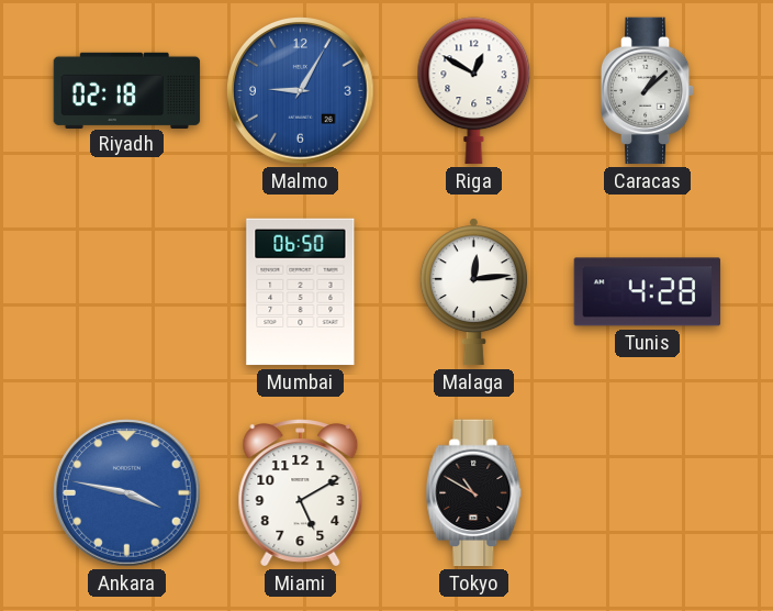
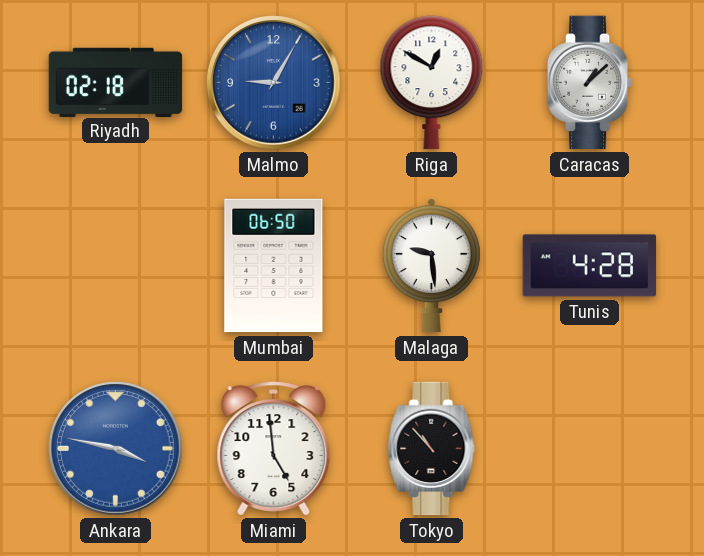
Malaga: 12:14 -> 9:29
Miami: 5:10 -> 4:59
Tokyo: 10:50 -> 10:53
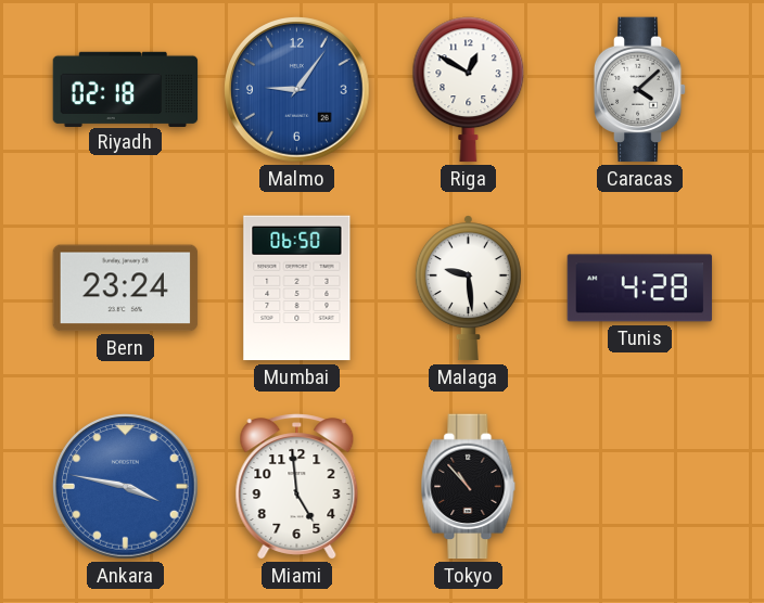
Malmo: 9:05 -> 9:06
Caracas: 1:08 -> 4:08
Bern: none -> 23:24
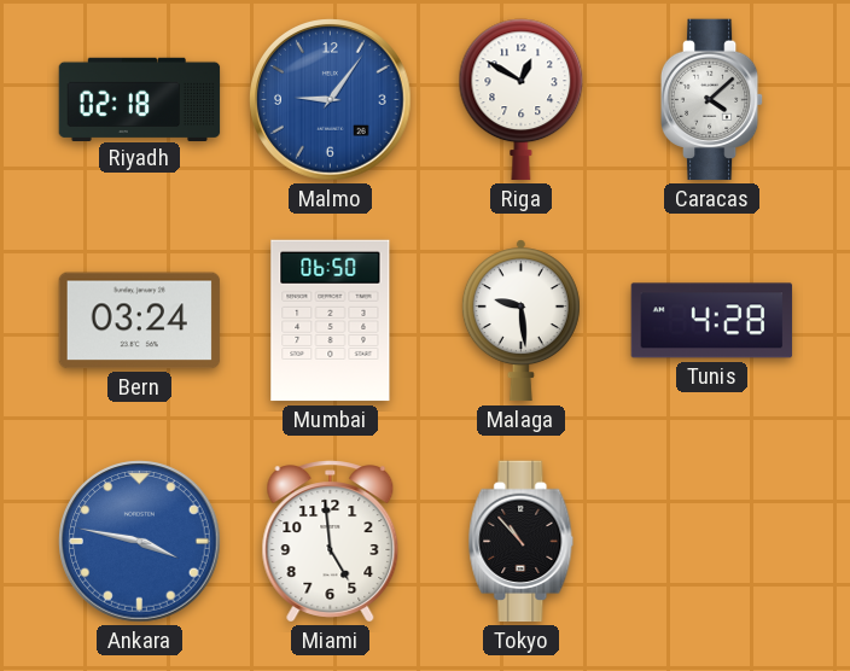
Bern: 23:24 -> 03:24
